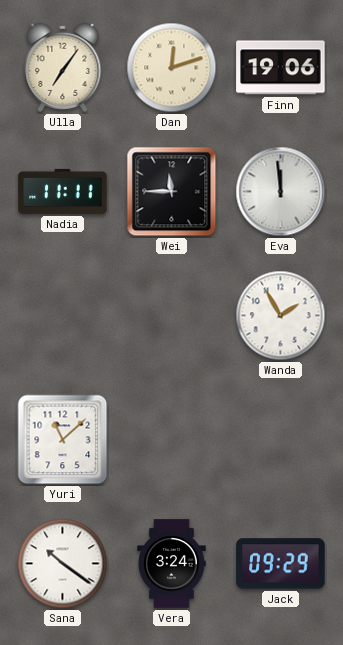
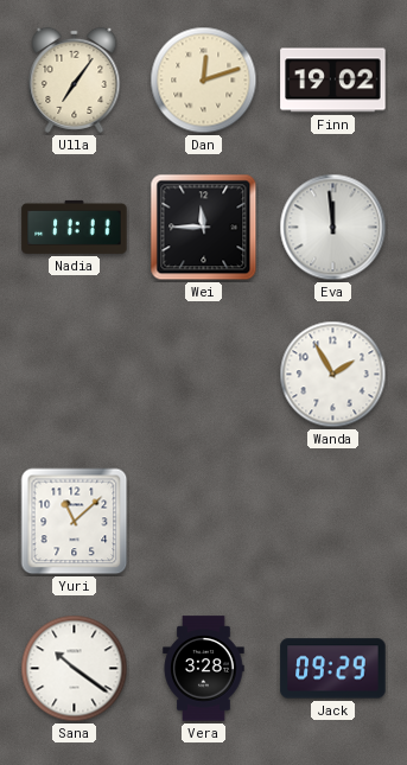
Finn: 19:06 -> 19:02
Vera: 3:24 -> 3:28
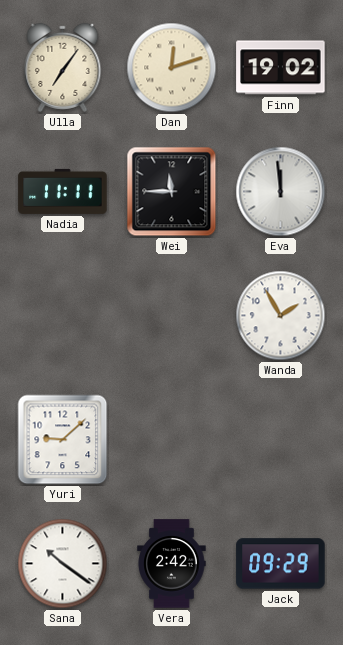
Yuri: 11:08 -> 9:08
Vera: 3:28 -> 2:42
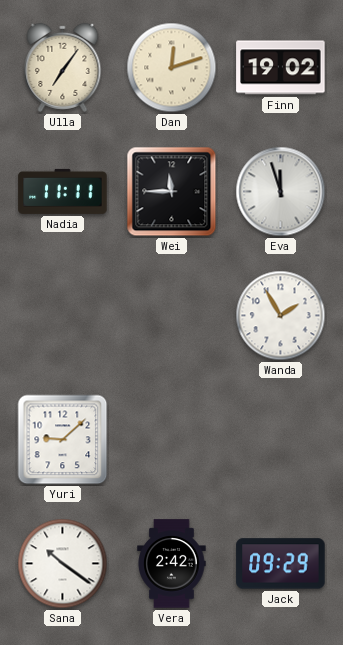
Eva: 11:59 -> 11:57
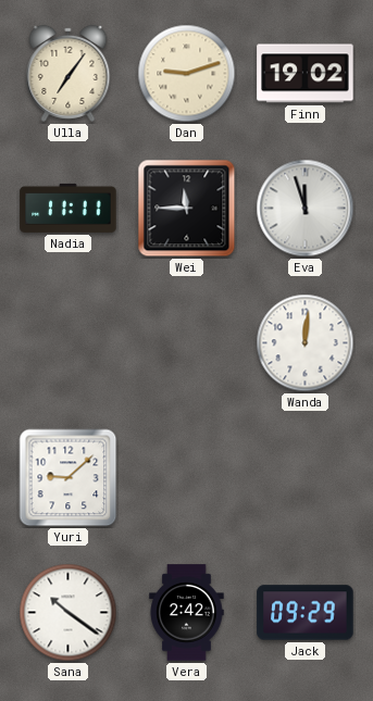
Dan: 12:12 -> 9:12
Wanda: 1:55 -> 12:01
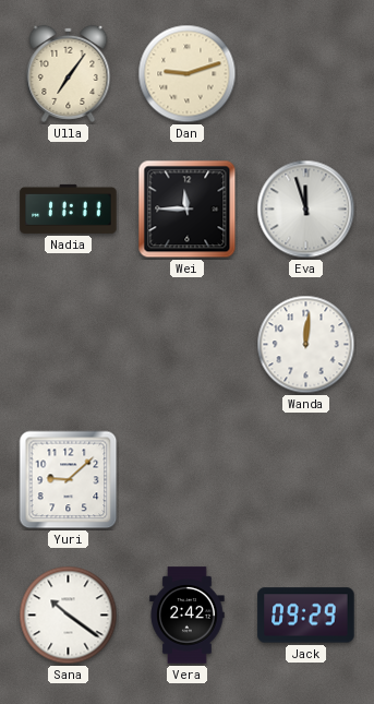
Finn: 19:02 -> none
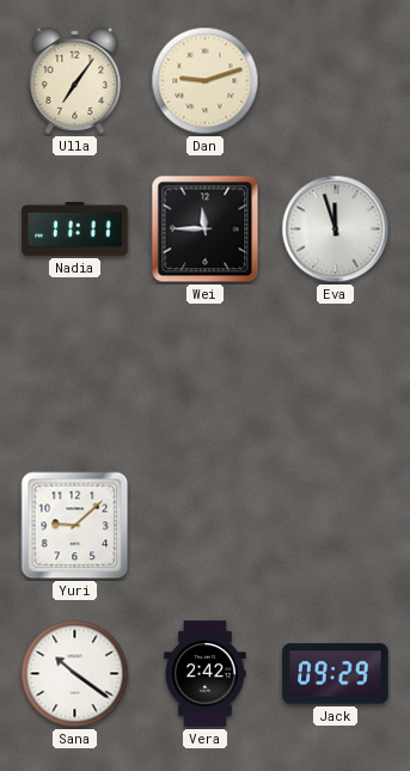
Wanda: 12:01 -> none
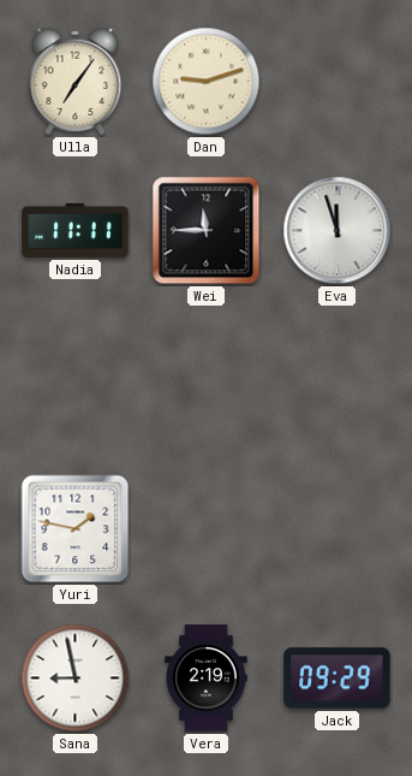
Yuri: 9:08 -> 1:47
Sana: 10:21 -> 8:58
Vera: 2:42 -> 2:19
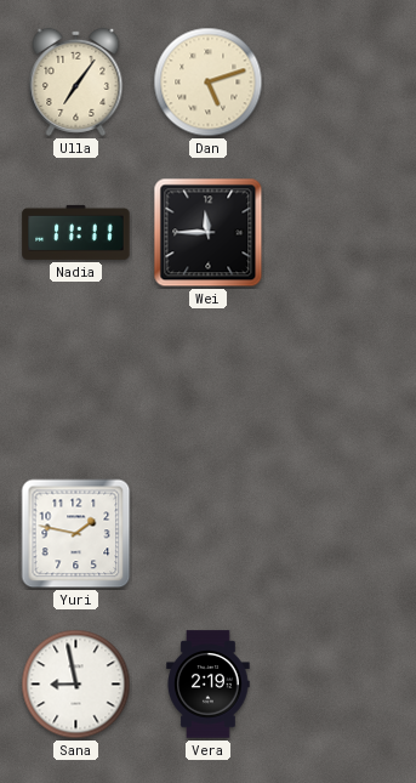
Dan: 9:12 -> 5:12
Eva: 11:57 -> none
Jack: 09:29 -> none
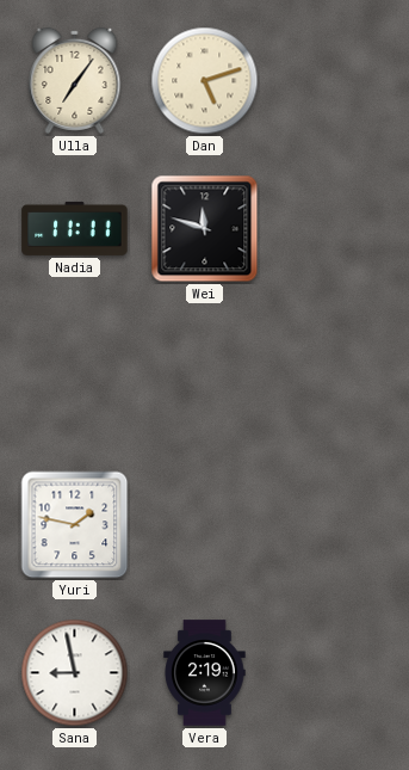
Wei: 11:45 -> 11:48
